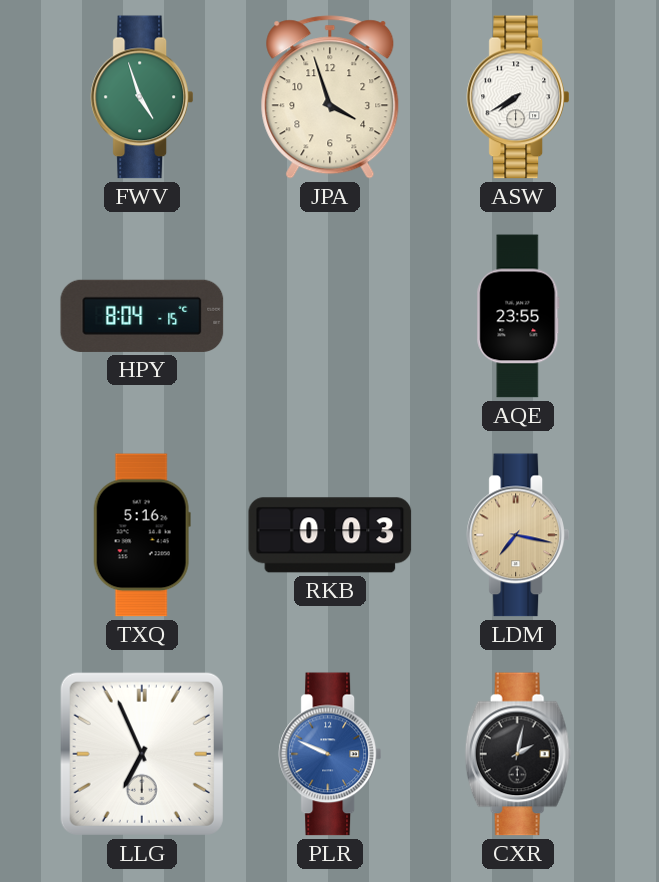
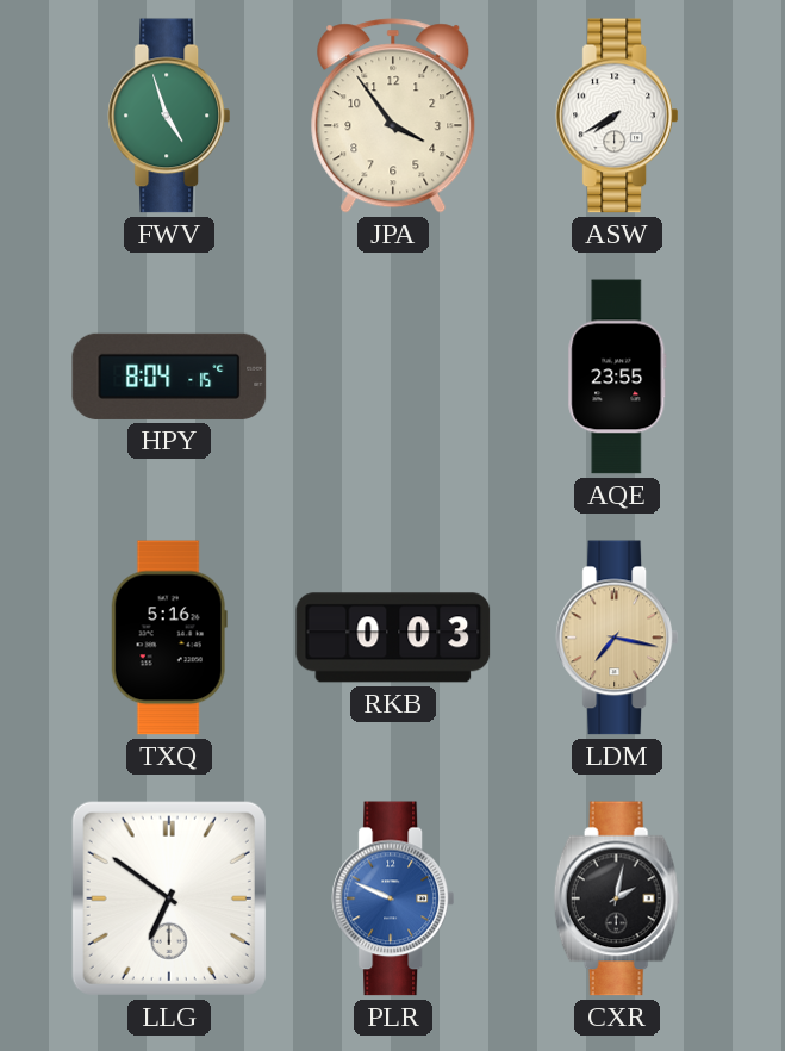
JPA: 3:57 -> 3:54
LLG: 6:56 -> 6:51
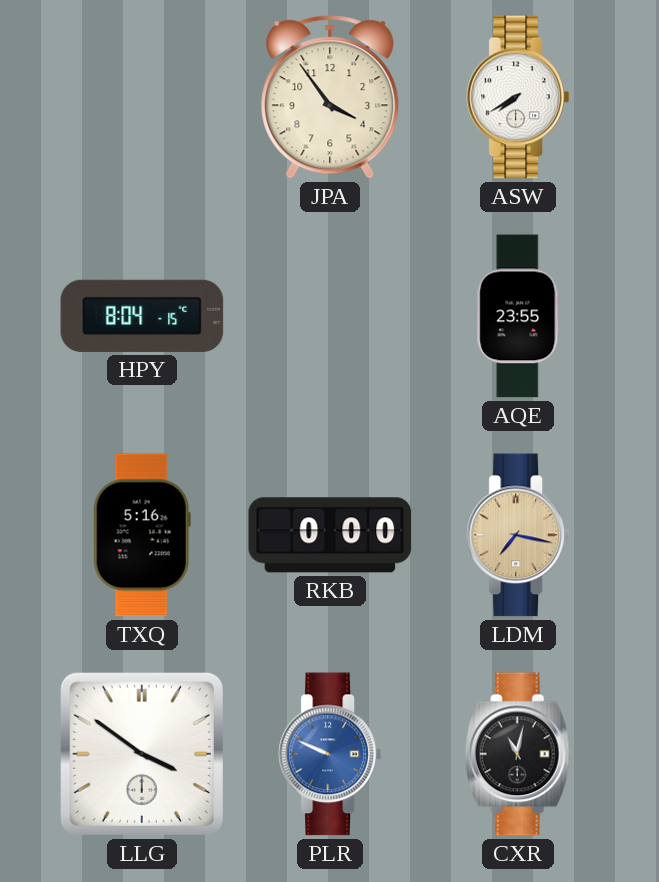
FWV: 4:57 -> none
RKB: 0:03 -> 0:00
LLG: 6:51 -> 3:51
CXR: 2:02 -> 11:02
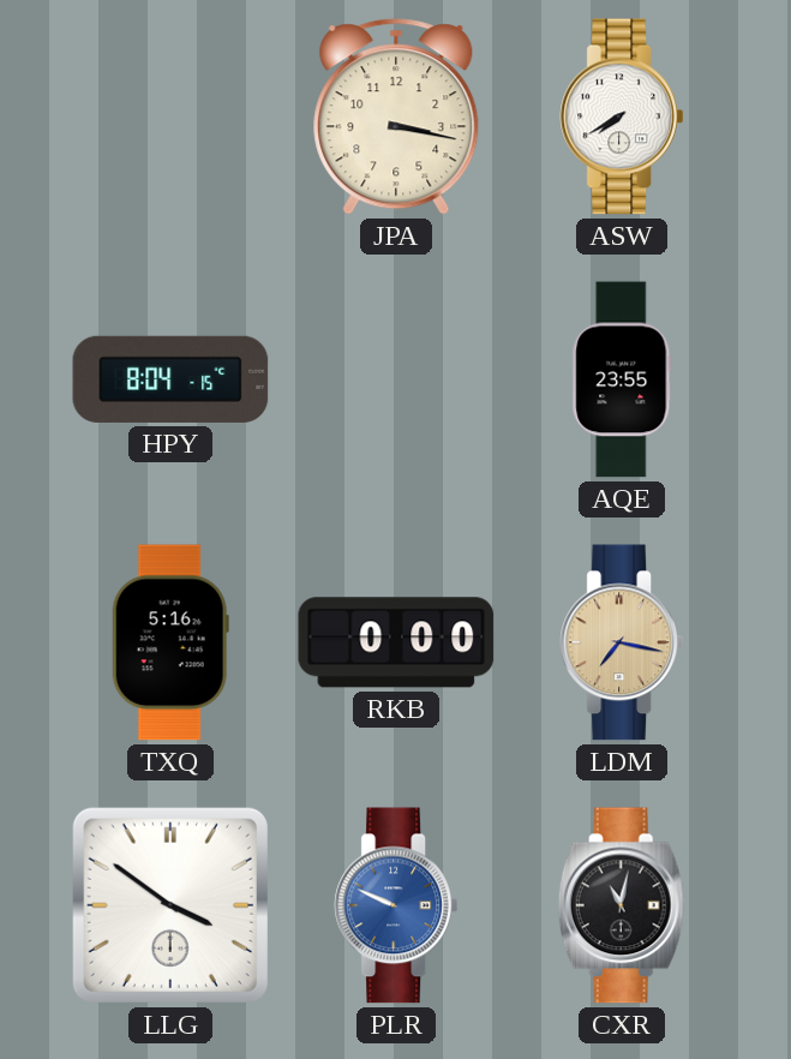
JPA: 3:54 -> 3:17
